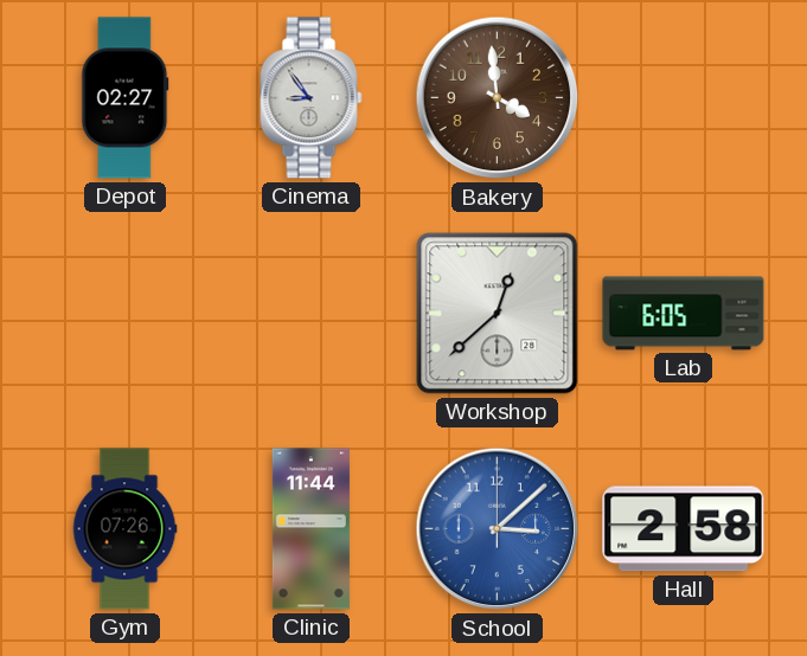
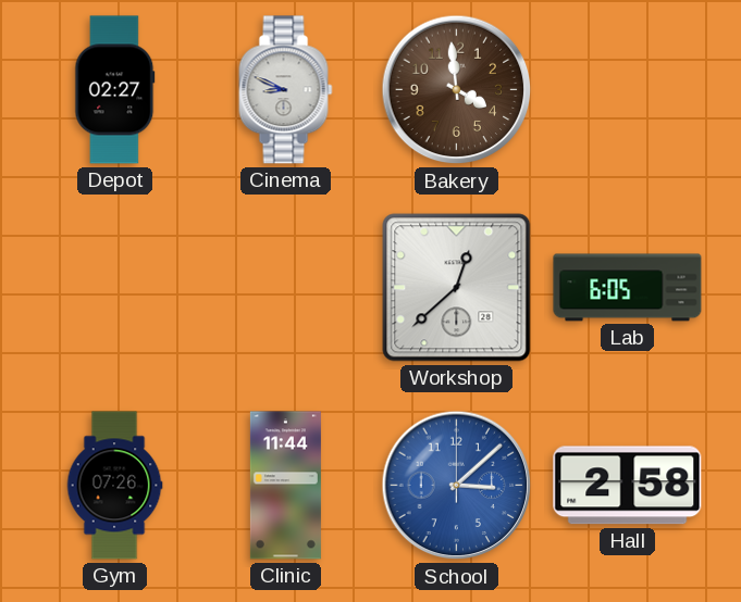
Cinema: 8:54 -> 8:49
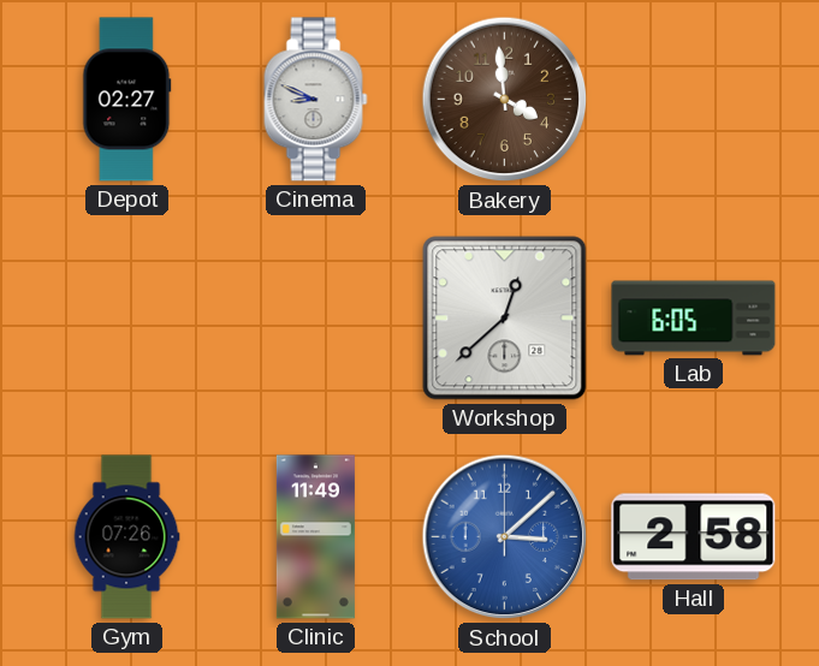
Clinic: 11:44 -> 11:49
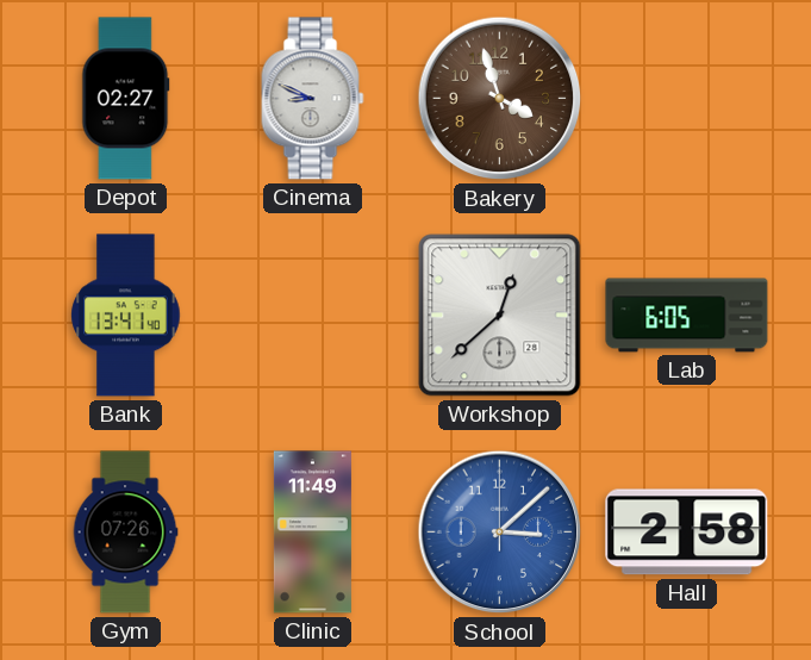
Bakery: 3:59 -> 3:57
Bank: none -> 13:41
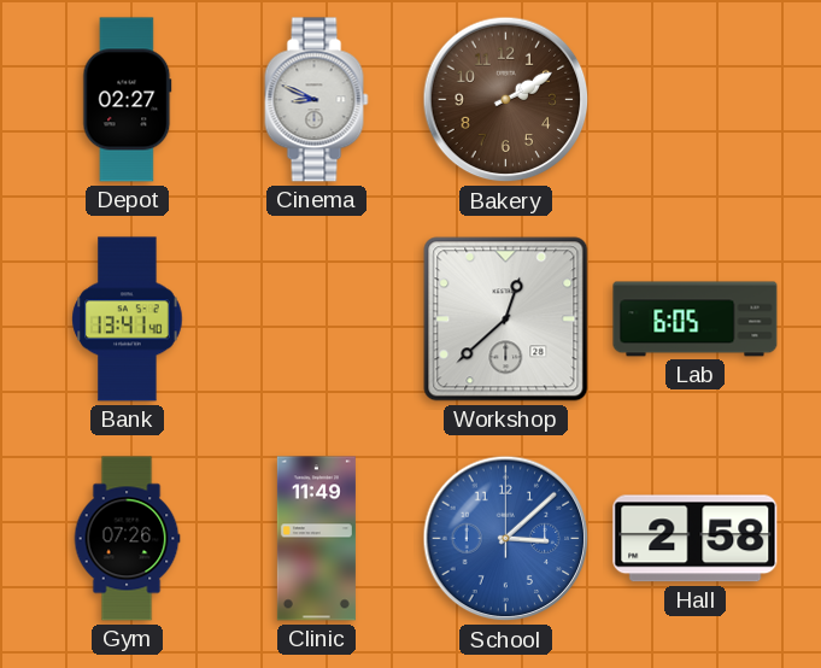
Bakery: 3:57 -> 2:10
